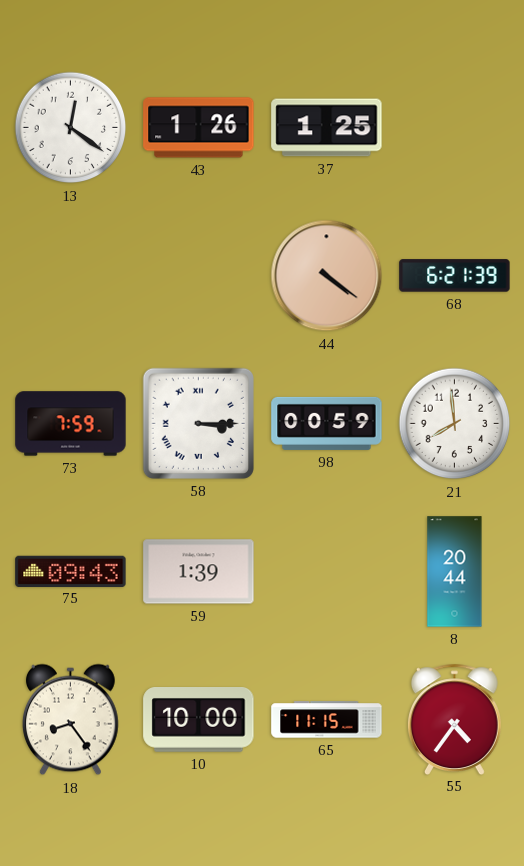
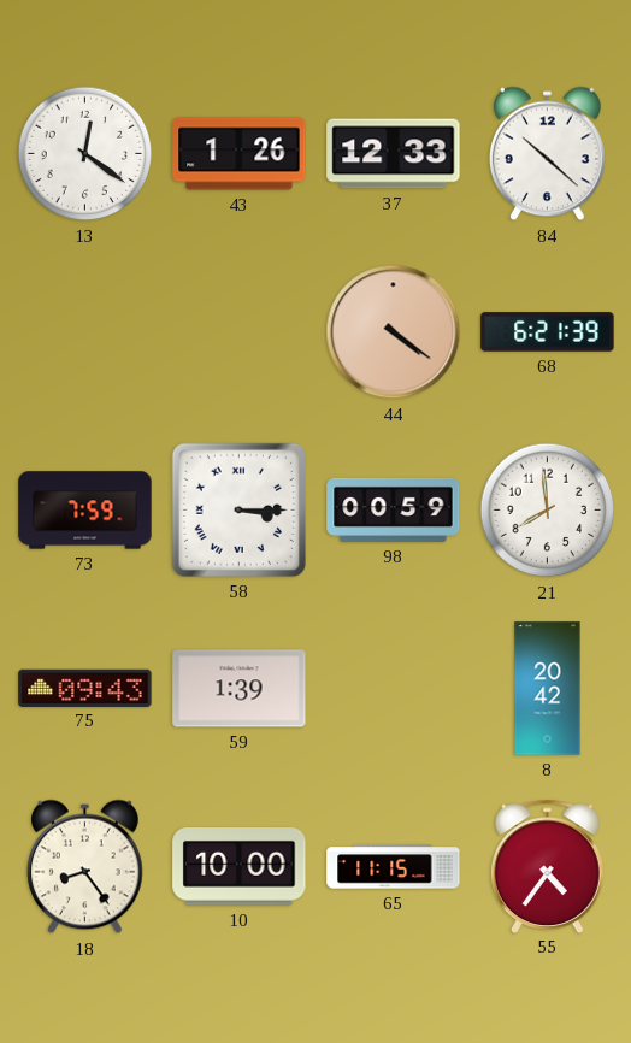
37: 1:25 -> 12:33
84: none -> 10:22
8: 20:44 -> 20:42
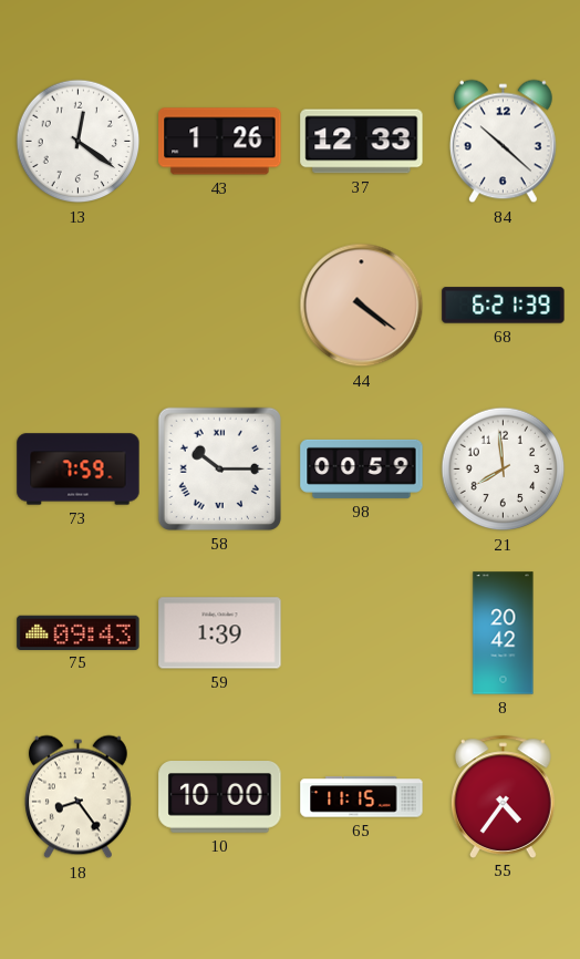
58: 3:15 -> 10:15
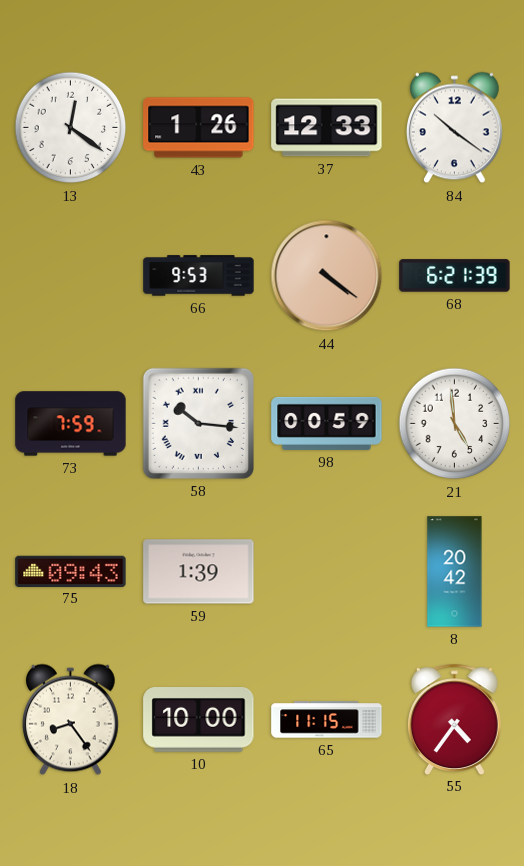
84: 10:22 -> 10:21
66: none -> 9:53
58: 10:15 -> 10:16
21: 7:59 -> 4:59
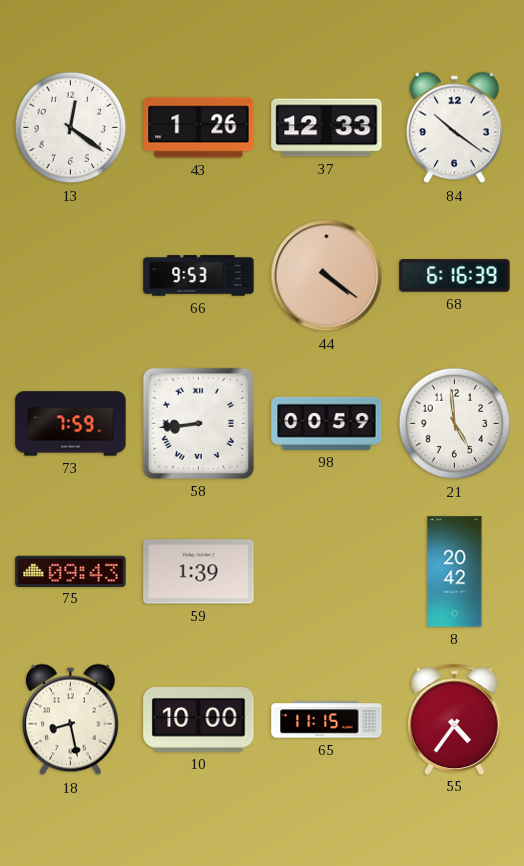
68: 6:21 -> 6:16
58: 10:16 -> 8:44
18: 8:24 -> 8:28
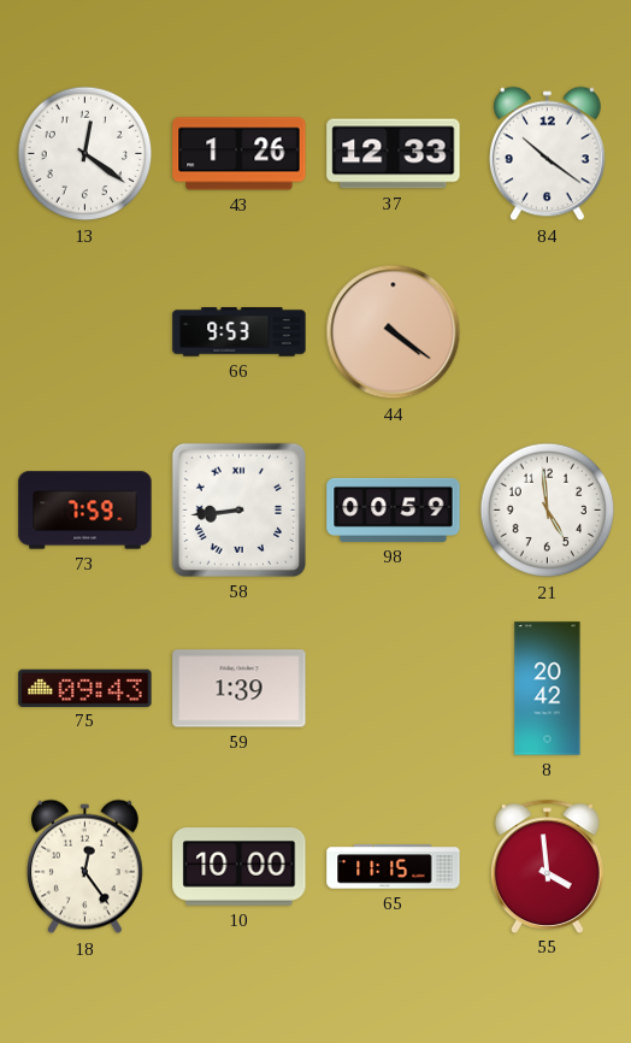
68: 6:16 -> none
18: 8:28 -> 12:24
55: 4:36 -> 3:59
